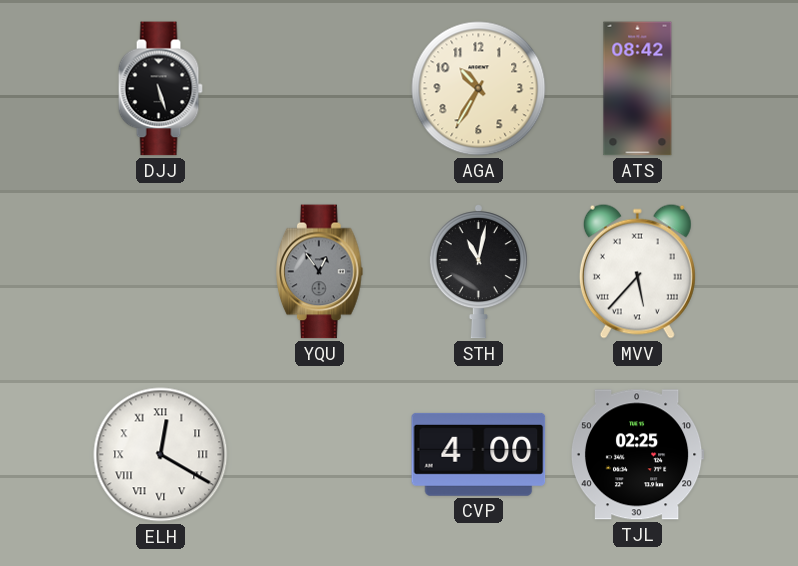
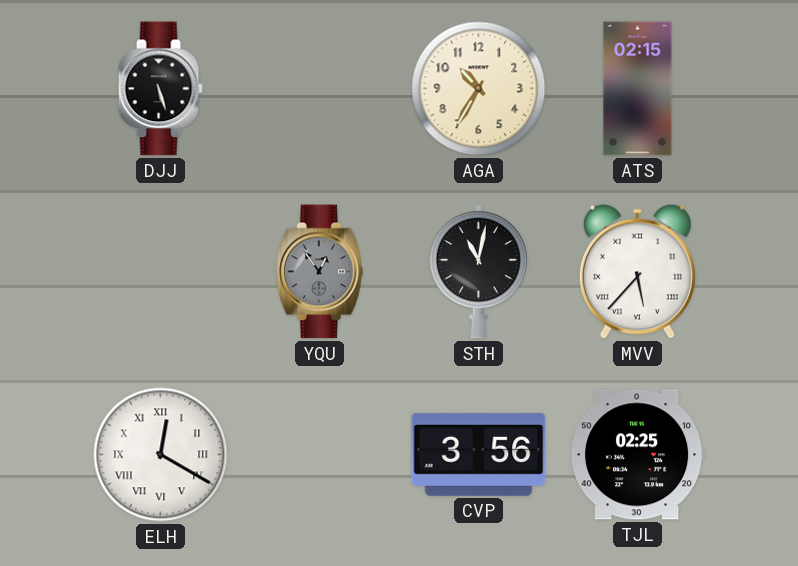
ATS: 08:42 -> 02:15
CVP: 4:00 -> 3:56
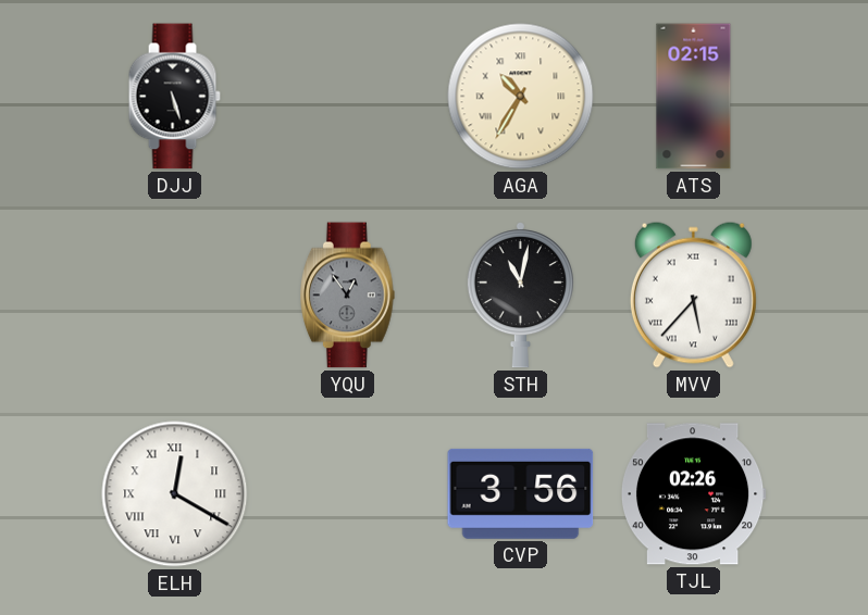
AGA numerals: Arabic -> Roman
TJL: 02:25 -> 02:26
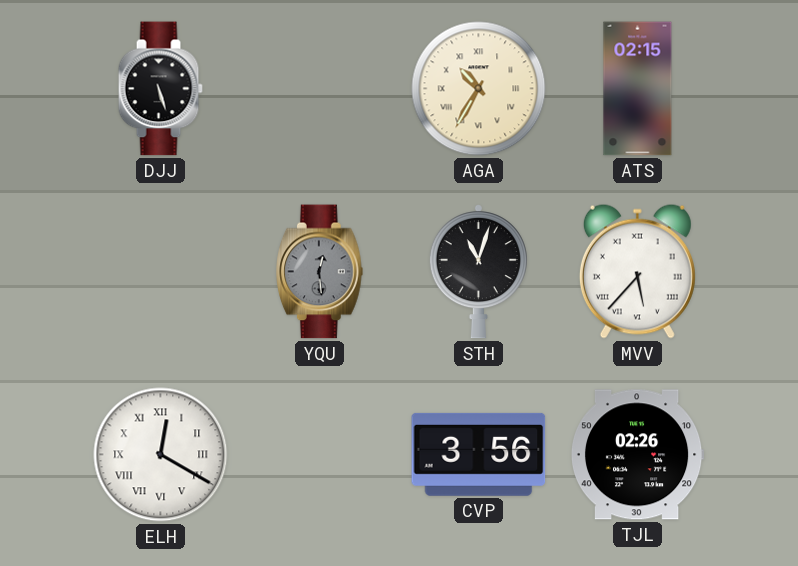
YQU: 12:54 -> 12:29
STH: 11:02 -> 11:03
